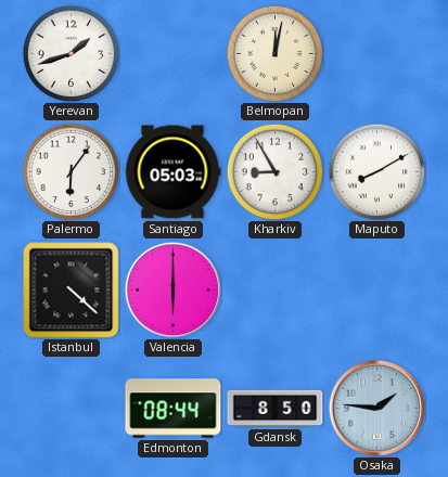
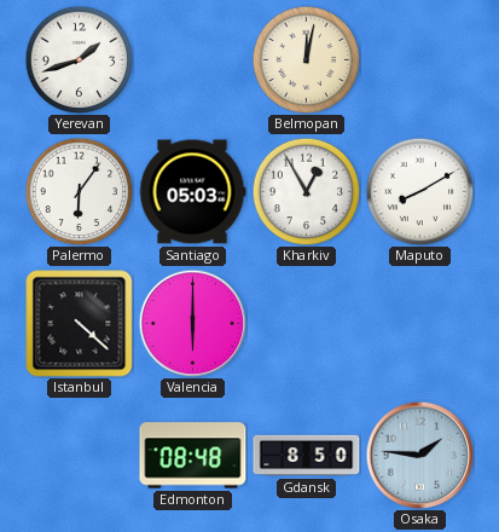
Kharkiv: 8:55 -> 12:55
Edmonton: 08:44 -> 08:48
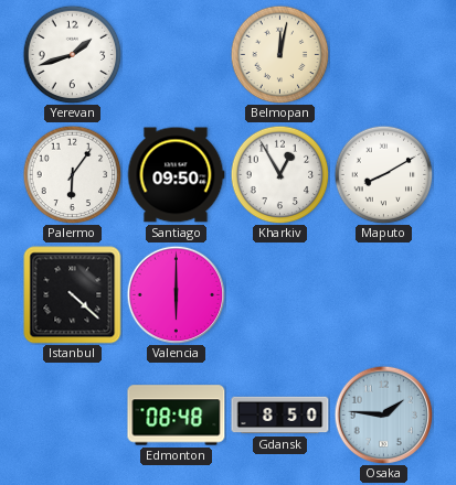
Santiago: 05:03 -> 09:50
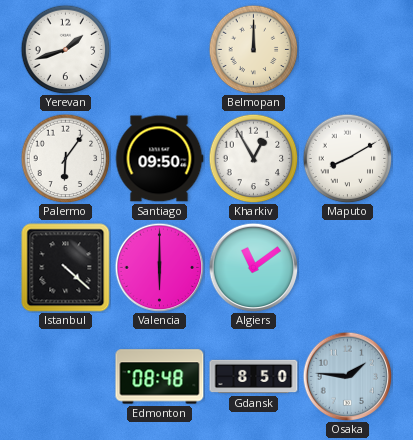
Belmopan: 12:02 -> 12:00
Algiers: none -> 11:09
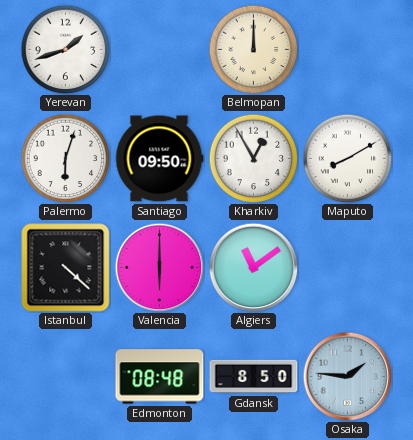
Palermo: 6:06 -> 6:03
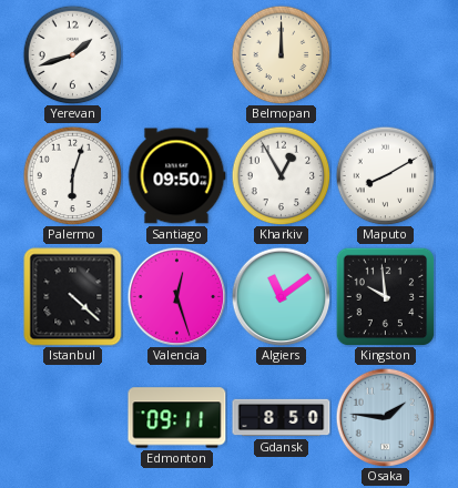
Valencia: 6:00 -> 12:27
Kingston: none -> 9:59
Edmonton: 08:48 -> 09:11
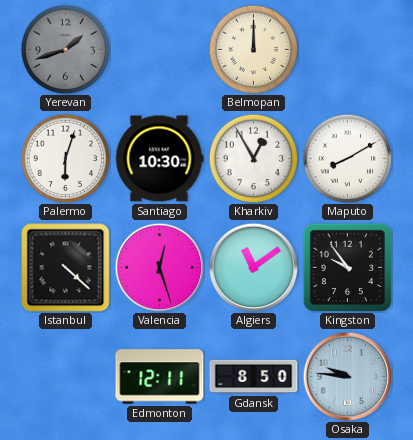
Yerevan dial: white -> grey
Santiago: 09:50 -> 10:30
Kingston: 9:59 -> 9:54
Edmonton: 09:11 -> 12:11
Osaka: 1:46 -> 9:46
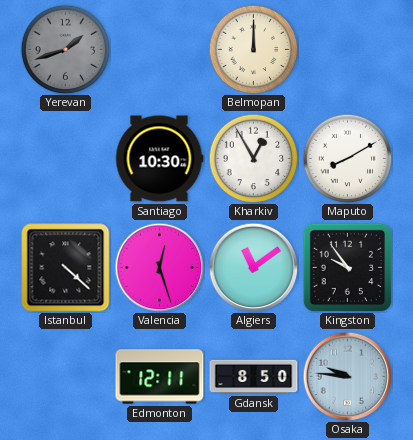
Palermo: 6:03 -> none
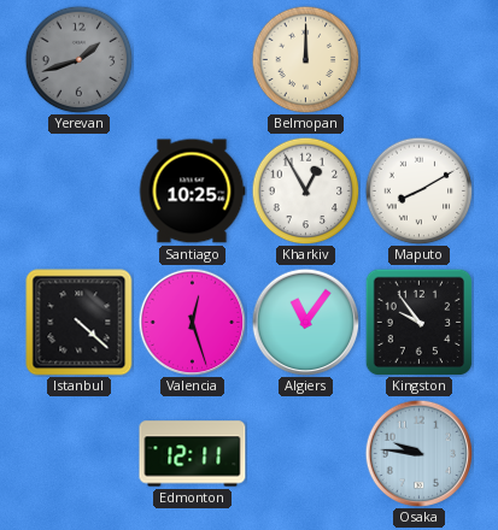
Santiago: 10:30 -> 10:25
Algiers: 11:09 -> 11:06
Gdansk: 8:50 -> none
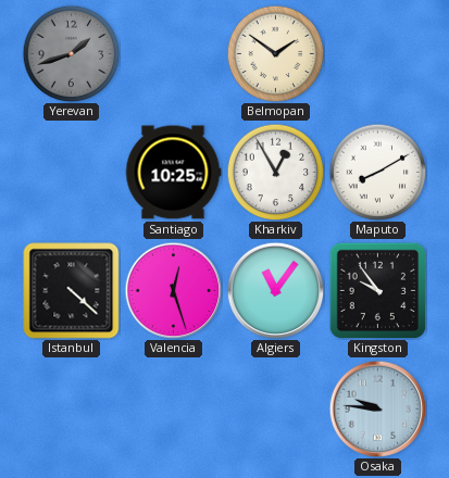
Belmopan: 12:00 -> 1:51
Edmonton: 12:11 -> none
